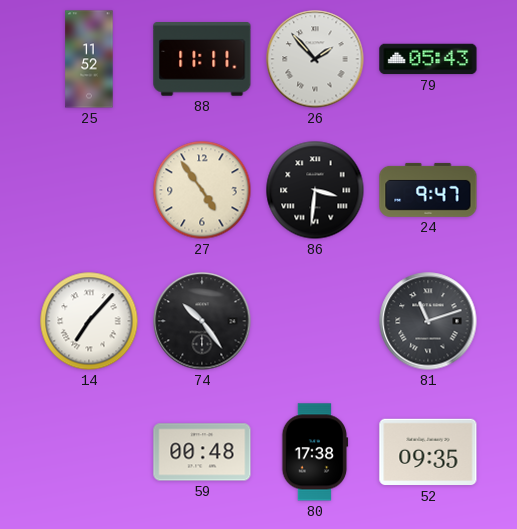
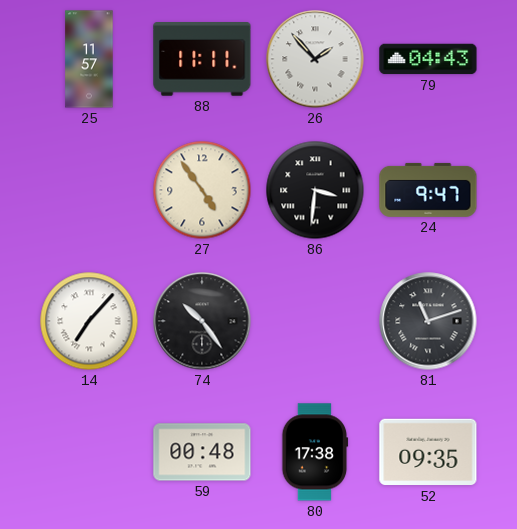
25: 11:52 -> 11:57
79: 05:43 -> 04:43
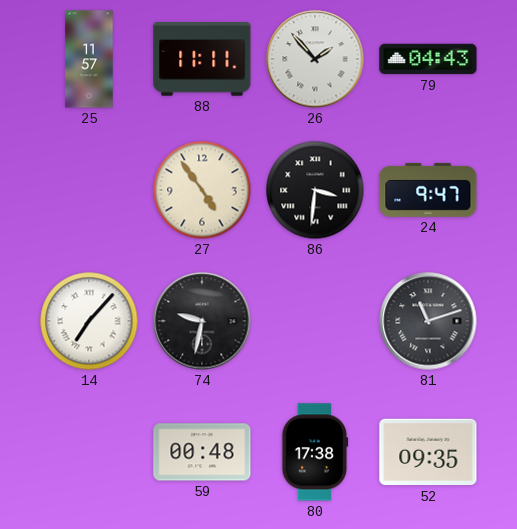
74: 10:24 -> 9:32
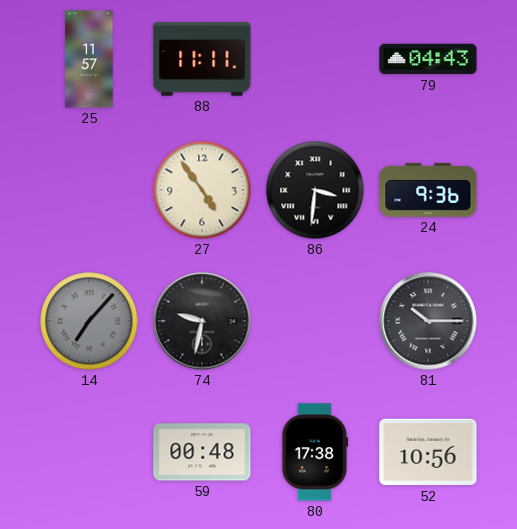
26: 1:53 -> none
24: 9:47 -> 9:36
14 dial: white -> grey
81: 11:12 -> 10:15
52: 09:35 -> 10:56
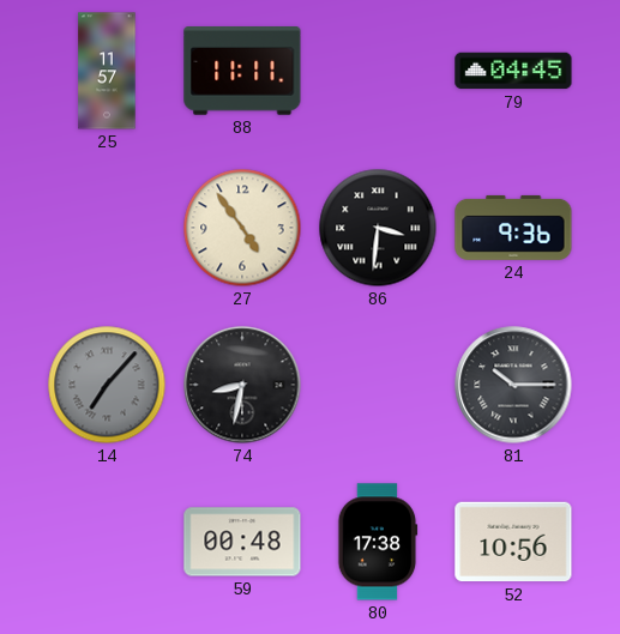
79: 04:43 -> 04:45
74: 9:32 -> 8:32
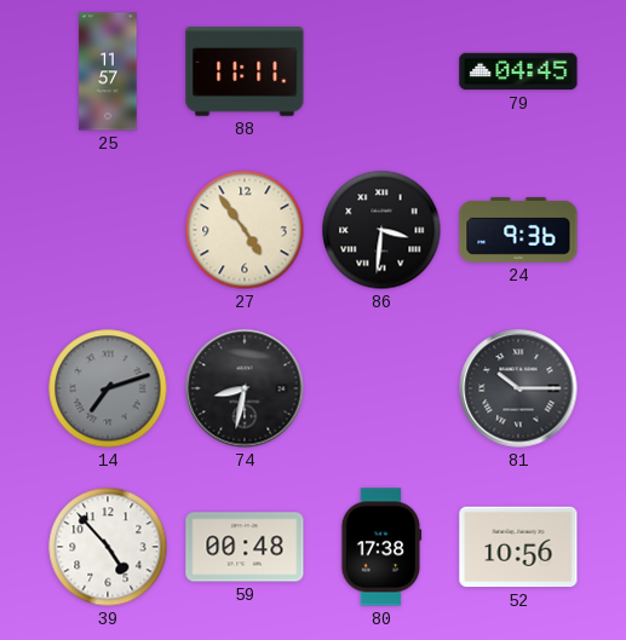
14: 7:07 -> 7:12
39: none -> 4:53
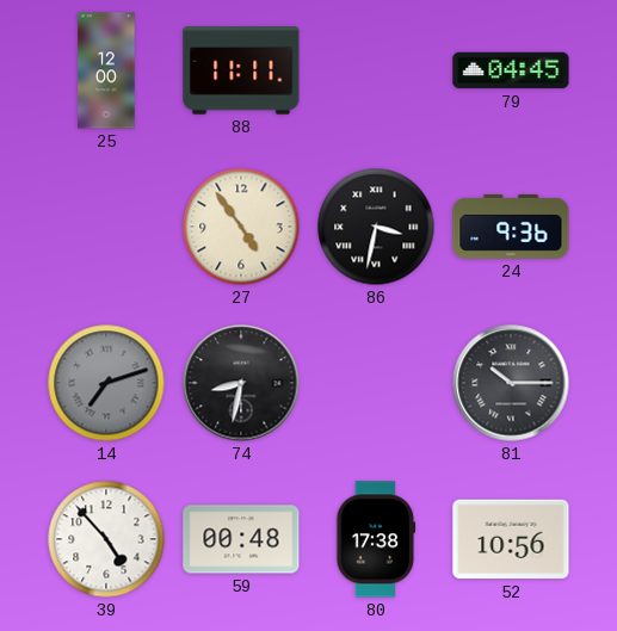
25: 11:57 -> 12:00
86: 3:31 -> 3:32
